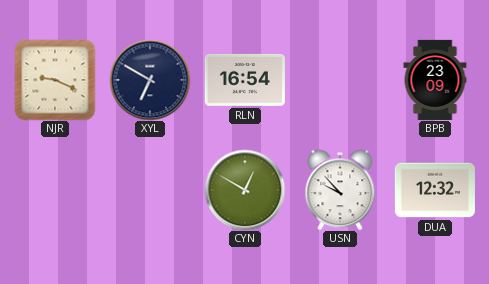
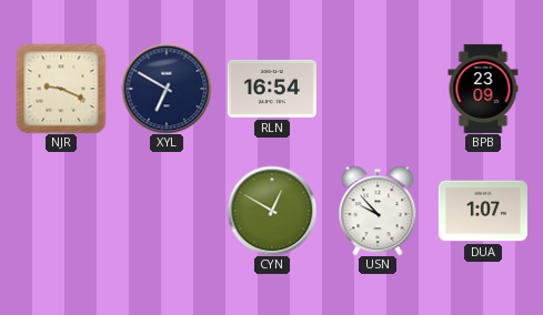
DUA: 12:32 -> 1:07
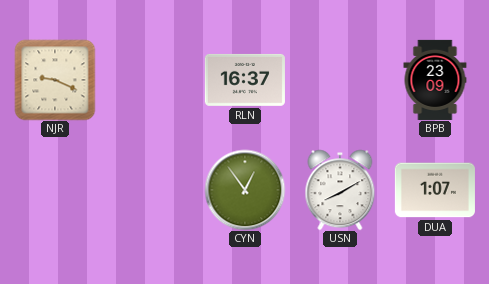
XYL: 6:50 -> none
RLN: 16:54 -> 16:37
CYN: 12:50 -> 12:54
USN: 9:53 -> 8:10
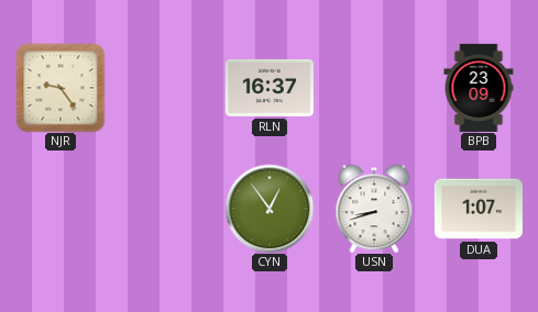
NJR: 9:19 -> 9:24
USN: 8:10 -> 8:42
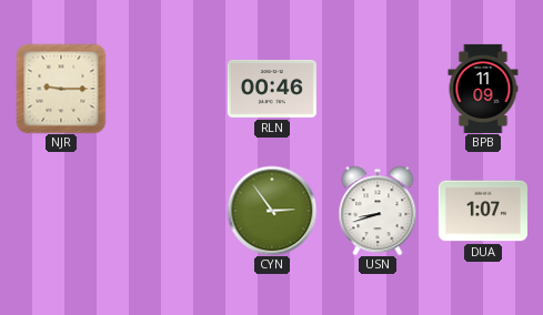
NJR: 9:24 -> 9:15
RLN: 16:37 -> 00:46
BPB: 23:09 -> 11:09
CYN: 12:54 -> 2:54
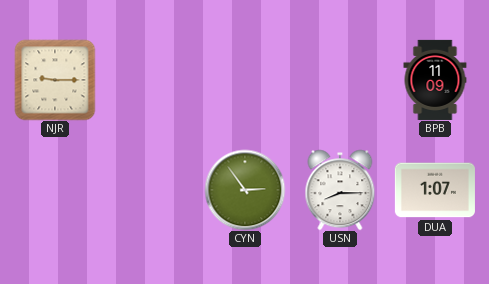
RLN: 00:46 -> none
USN: 8:42 -> 8:15
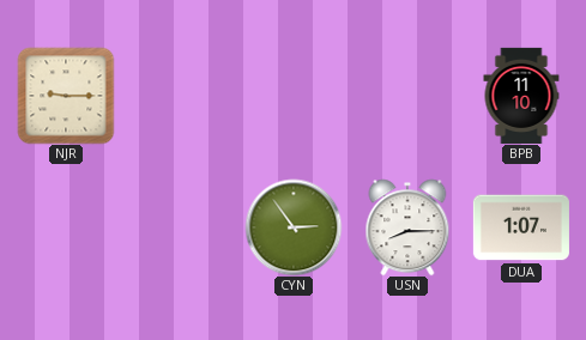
BPB: 11:09 -> 11:10
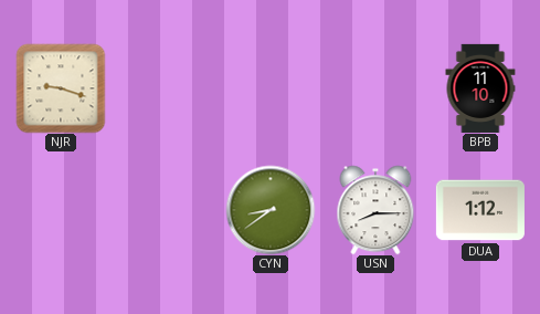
NJR: 9:15 -> 9:18
CYN: 2:54 -> 8:39
DUA: 1:07 -> 1:12
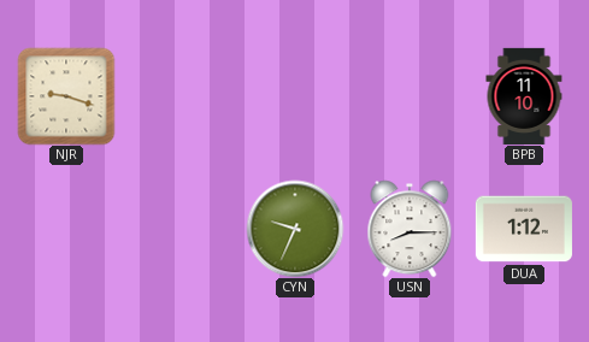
CYN: 8:39 -> 9:34
